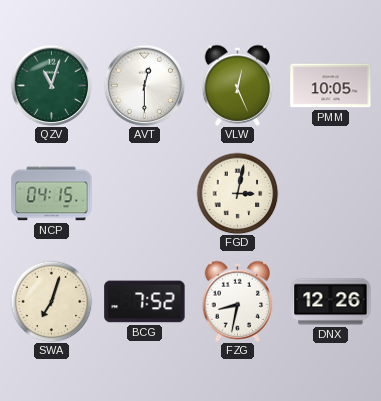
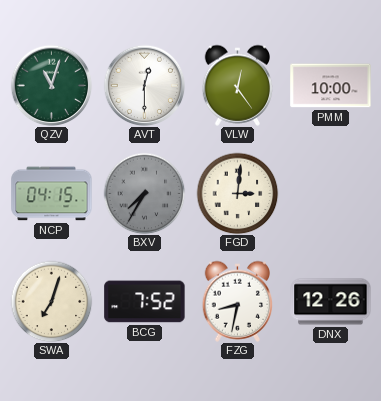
VLW: 12:26 -> 12:24
PMM: 10:05 -> 10:00
BXV: none -> 7:35
FGD: 3:02 -> 3:01
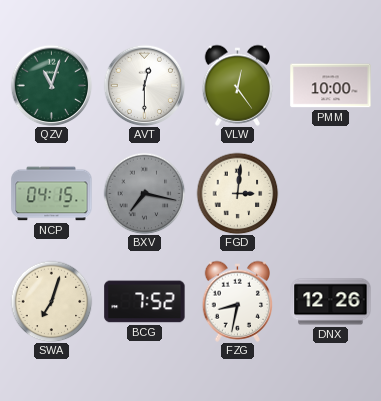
BXV: 7:35 -> 7:17
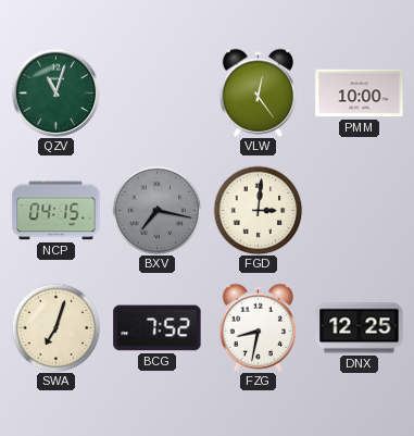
AVT: 12:30 -> none
DNX: 12:26 -> 12:25
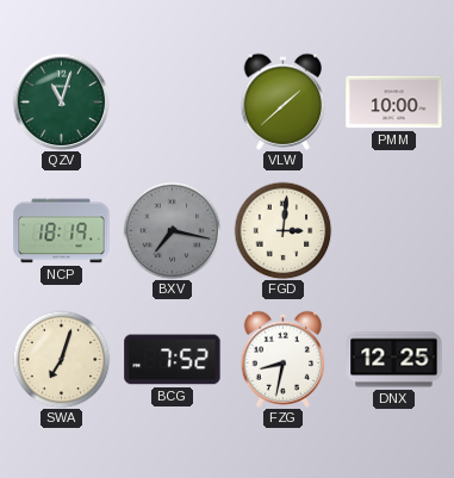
VLW: 12:24 -> 1:38
NCP: 04:15 -> 18:19
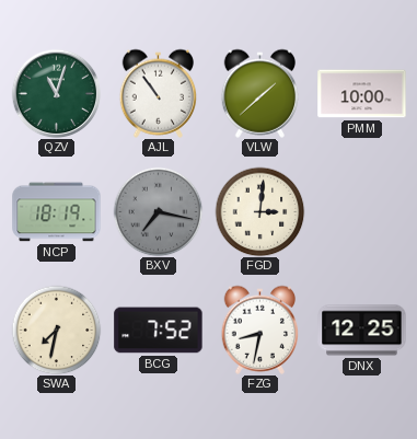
AJL: none -> 10:54
SWA: 7:03 -> 7:32
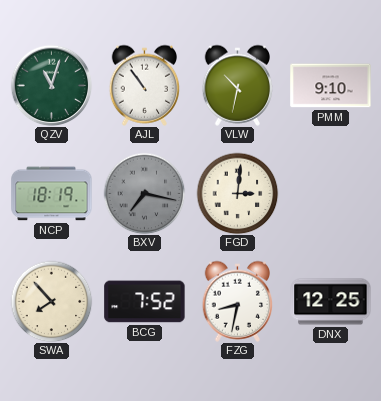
VLW: 1:38 -> 10:32
PMM: 10:00 -> 9:10
SWA: 7:32 -> 7:53
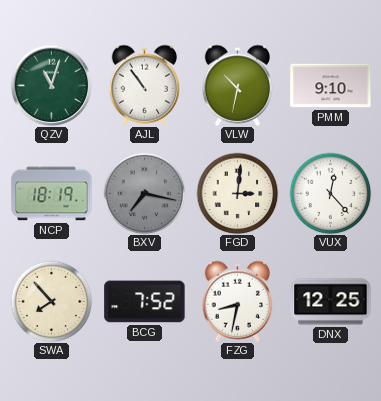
VUX: none -> 12:23
